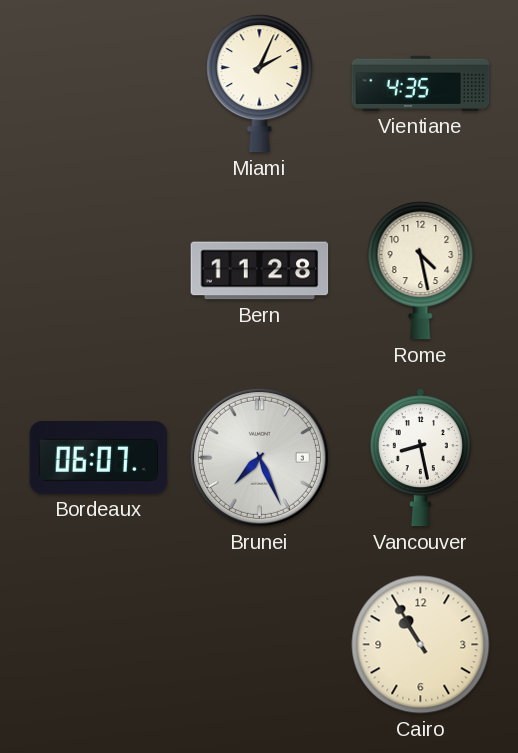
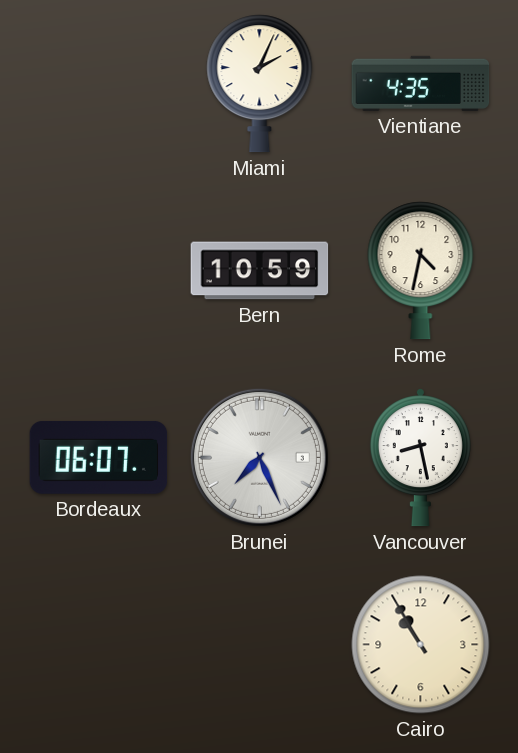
Bern: 11:28 -> 10:59
Rome: 4:28 -> 4:32
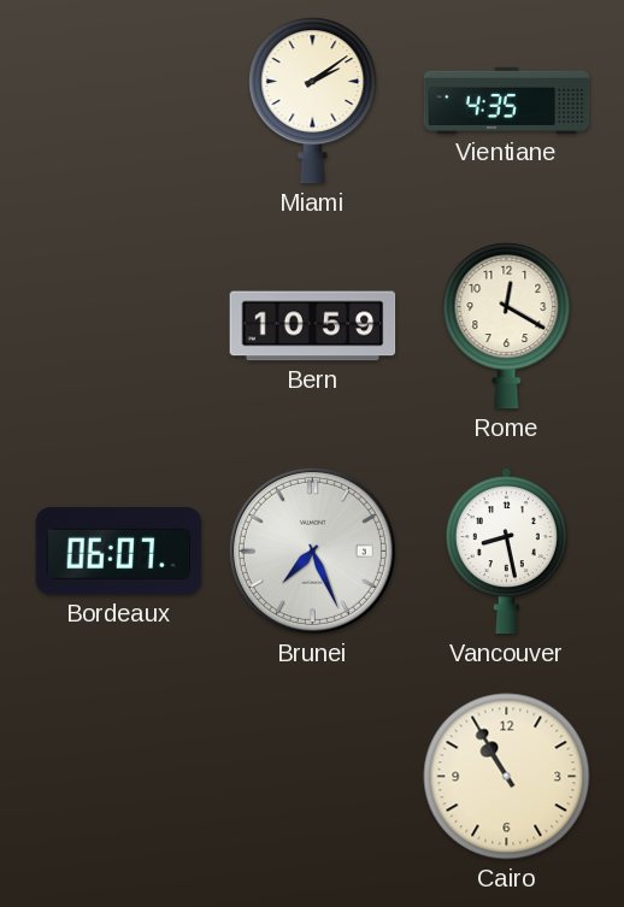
Miami: 2:04 -> 2:09
Rome: 4:32 -> 12:20
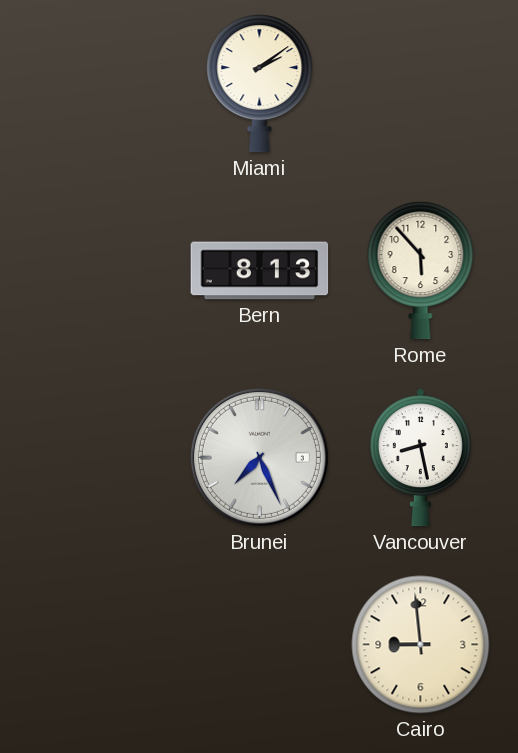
Vientiane: 4:35 -> none
Bern: 10:59 -> 8:13
Rome: 12:20 -> 5:53
Bordeaux: 06:07 -> none
Cairo: 10:55 -> 8:59
